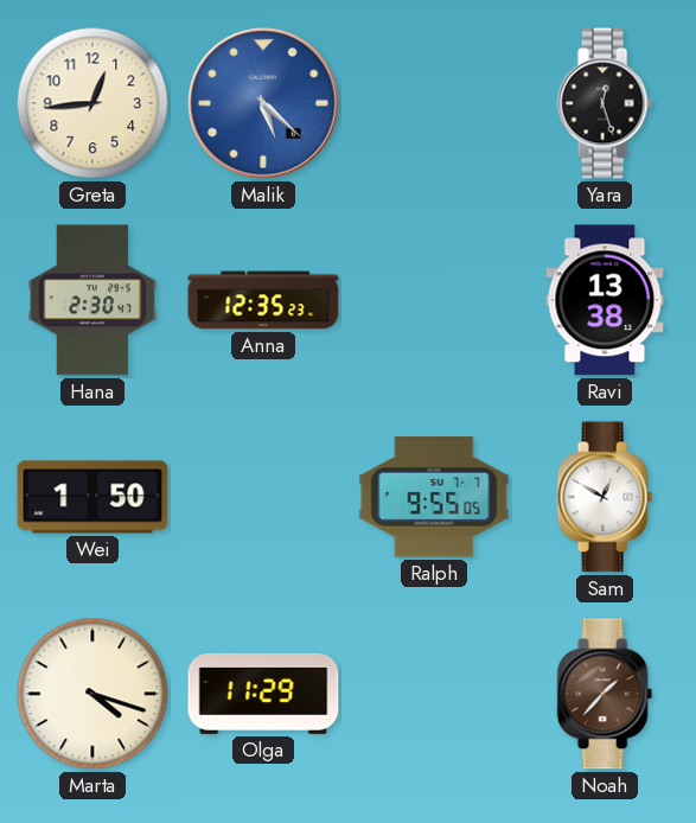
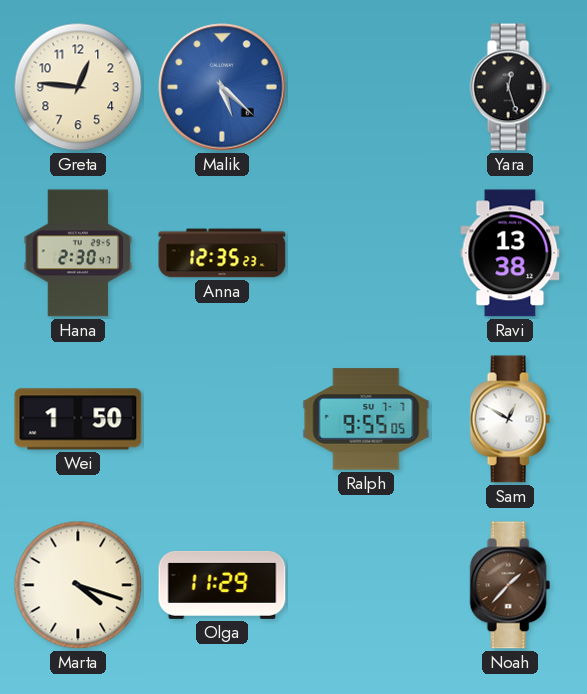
Greta: 12:44 -> 12:46
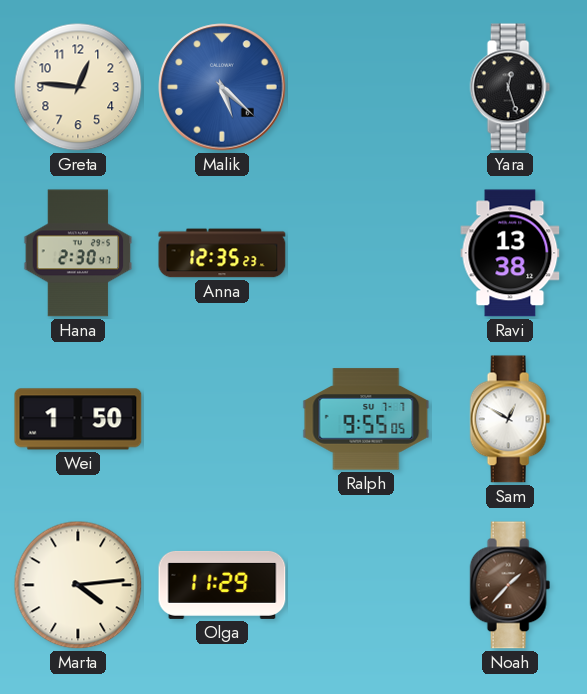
Marta: 4:18 -> 4:14
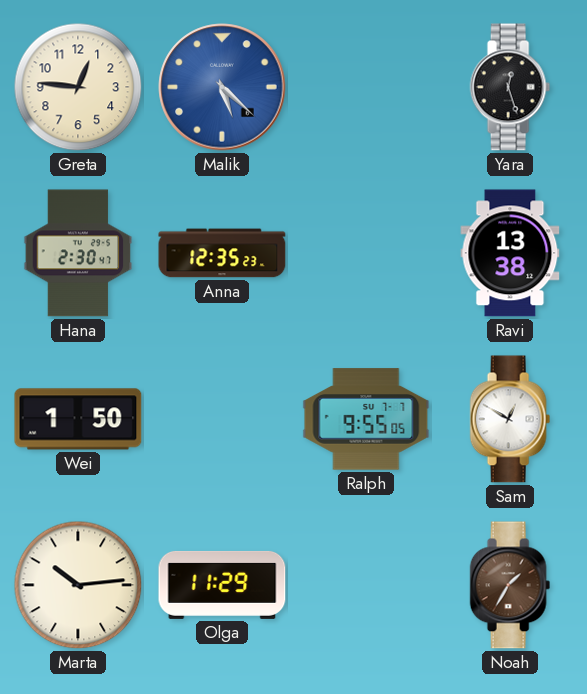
Marta: 4:14 -> 10:14
Noah: 1:37 -> 1:35
